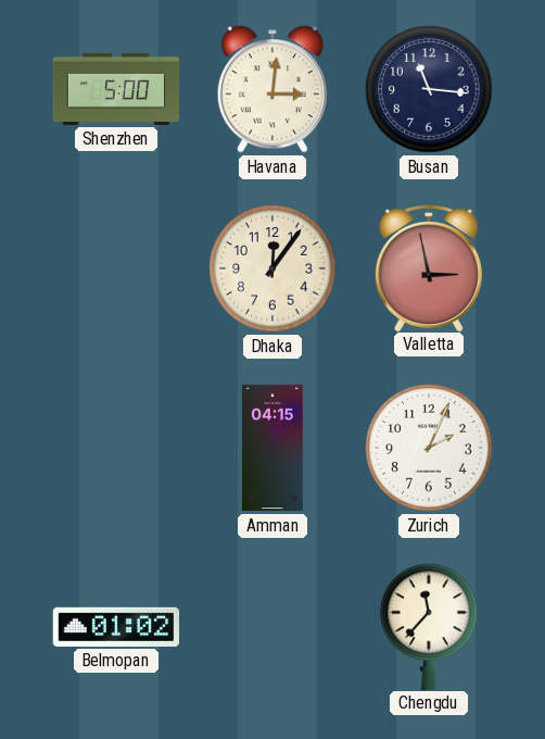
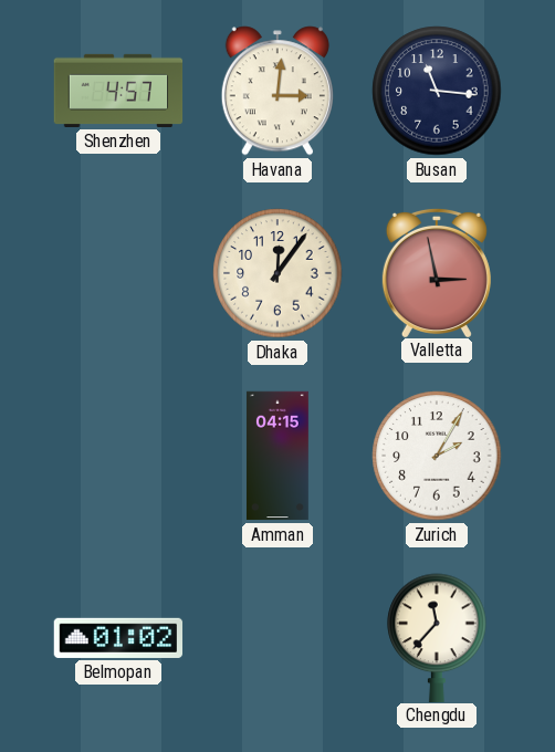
Shenzhen: 5:00 -> 4:57
Zurich: 2:04 -> 2:05
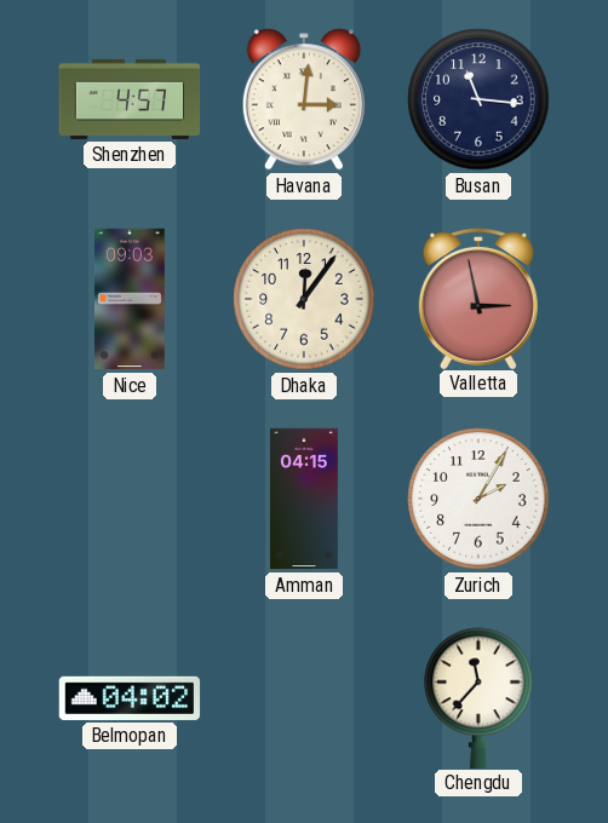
Nice: none -> 09:03
Belmopan: 01:02 -> 04:02
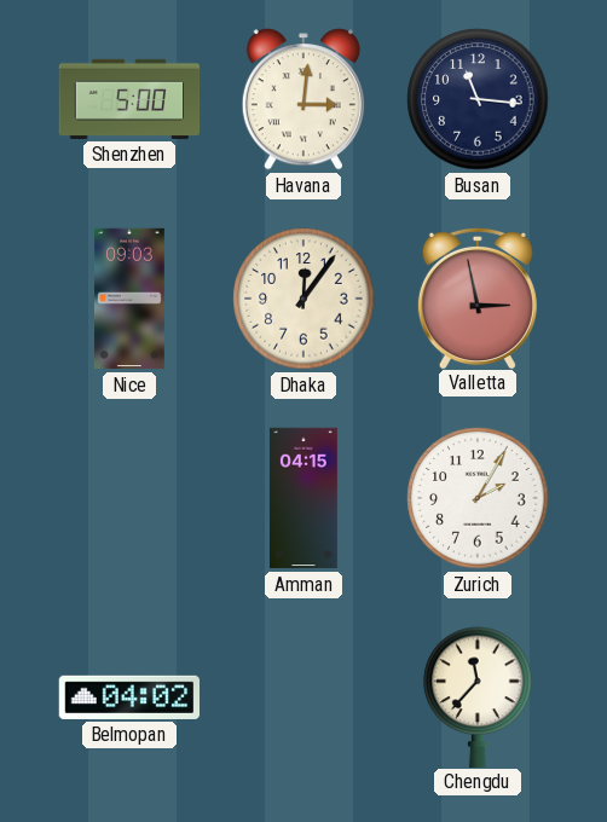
Shenzhen: 4:57 -> 5:00
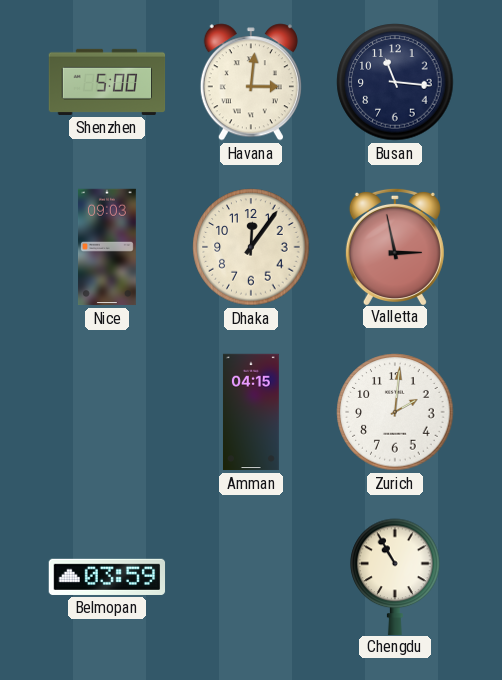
Zurich: 2:05 -> 2:01
Belmopan: 04:02 -> 03:59
Chengdu: 11:37 -> 10:55
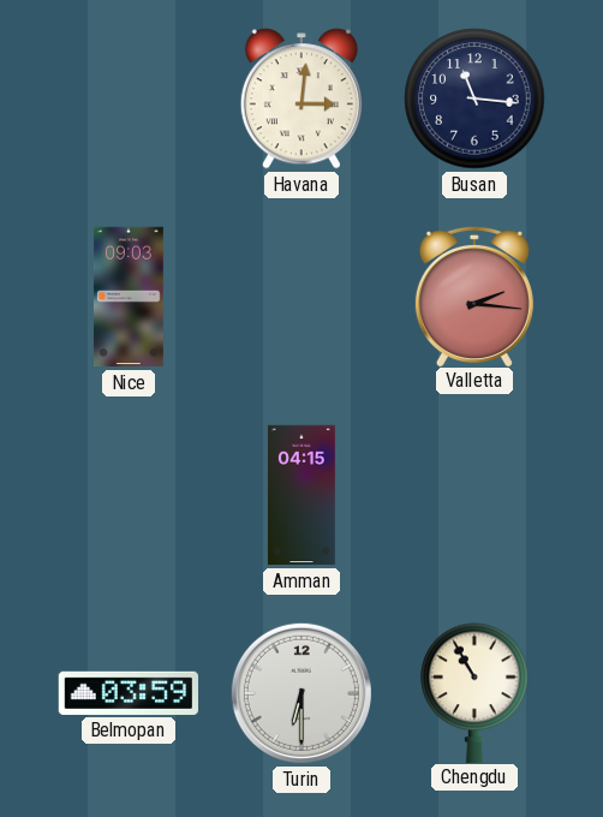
Shenzhen: 5:00 -> none
Dhaka: 12:06 -> none
Valletta: 2:58 -> 2:16
Zurich: 2:01 -> none
Turin: none -> 6:30
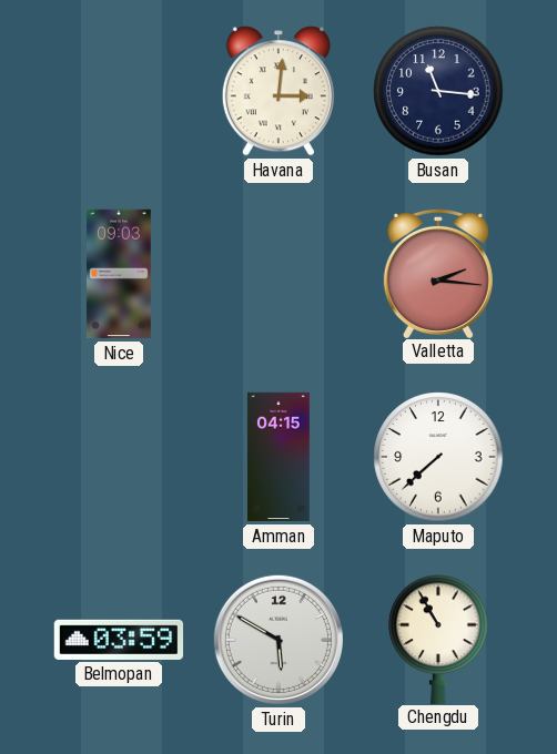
Maputo: none -> 7:38
Turin: 6:30 -> 5:50
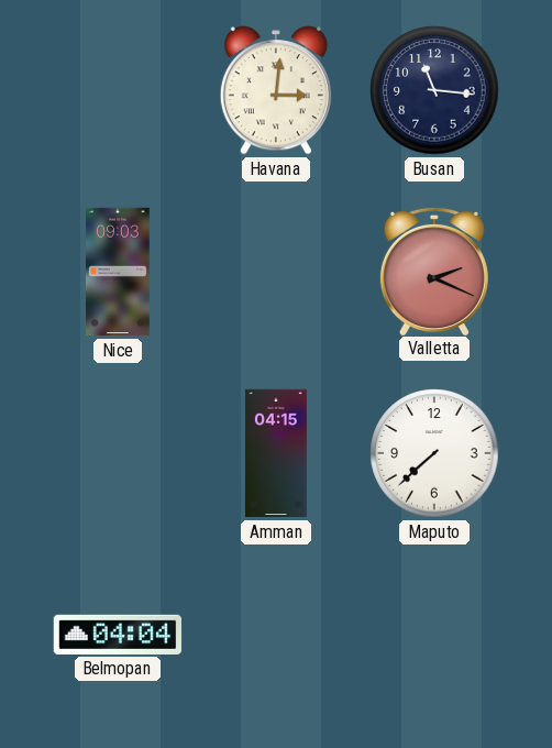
Valletta: 2:16 -> 2:19
Belmopan: 03:59 -> 04:04
Turin: 5:50 -> none
Chengdu: 10:55 -> none
